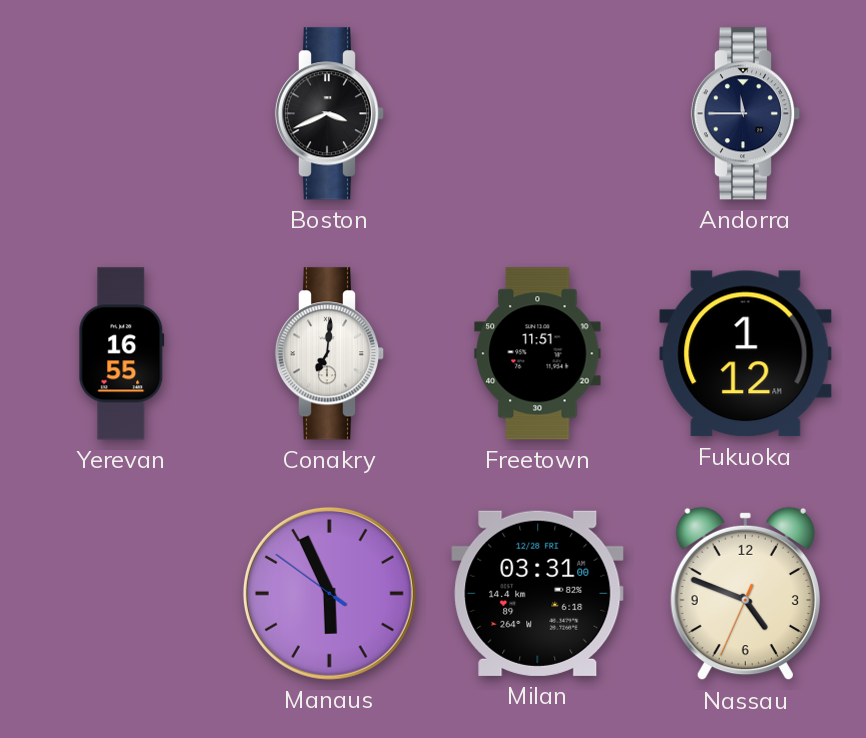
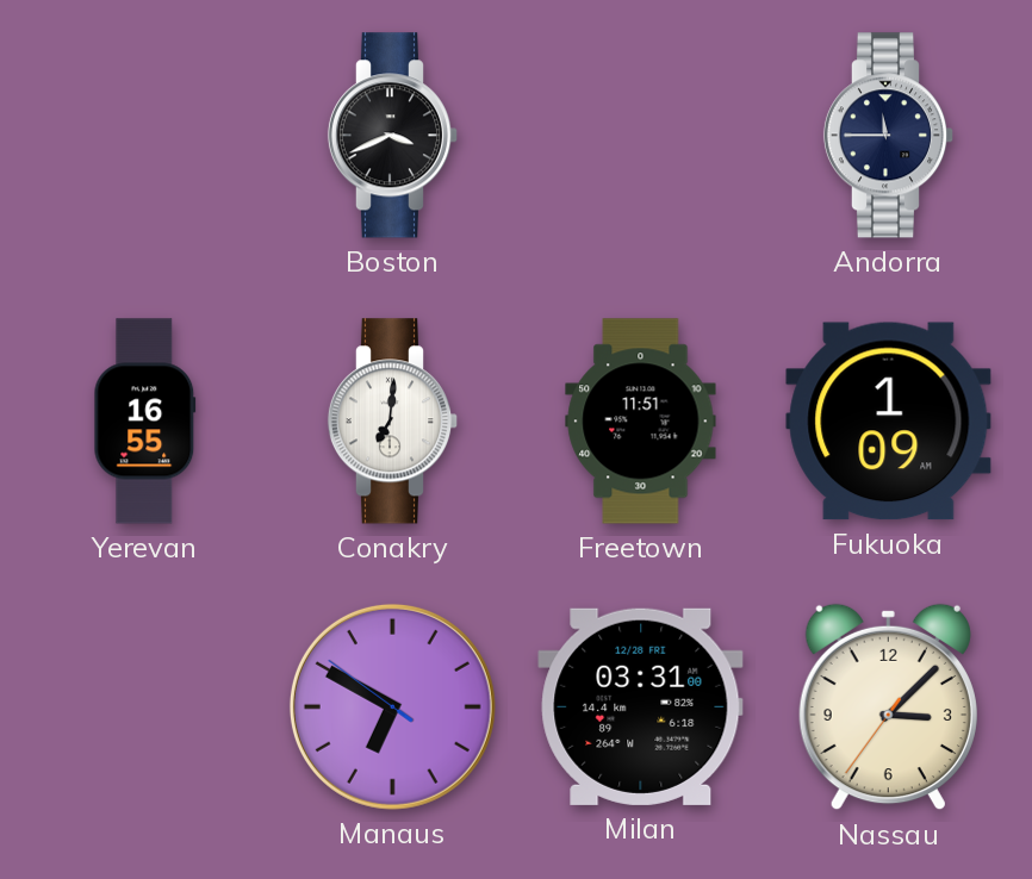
Fukuoka: 1:12 -> 1:09
Manaus: 5:55 -> 6:49
Nassau: 4:48 -> 3:07
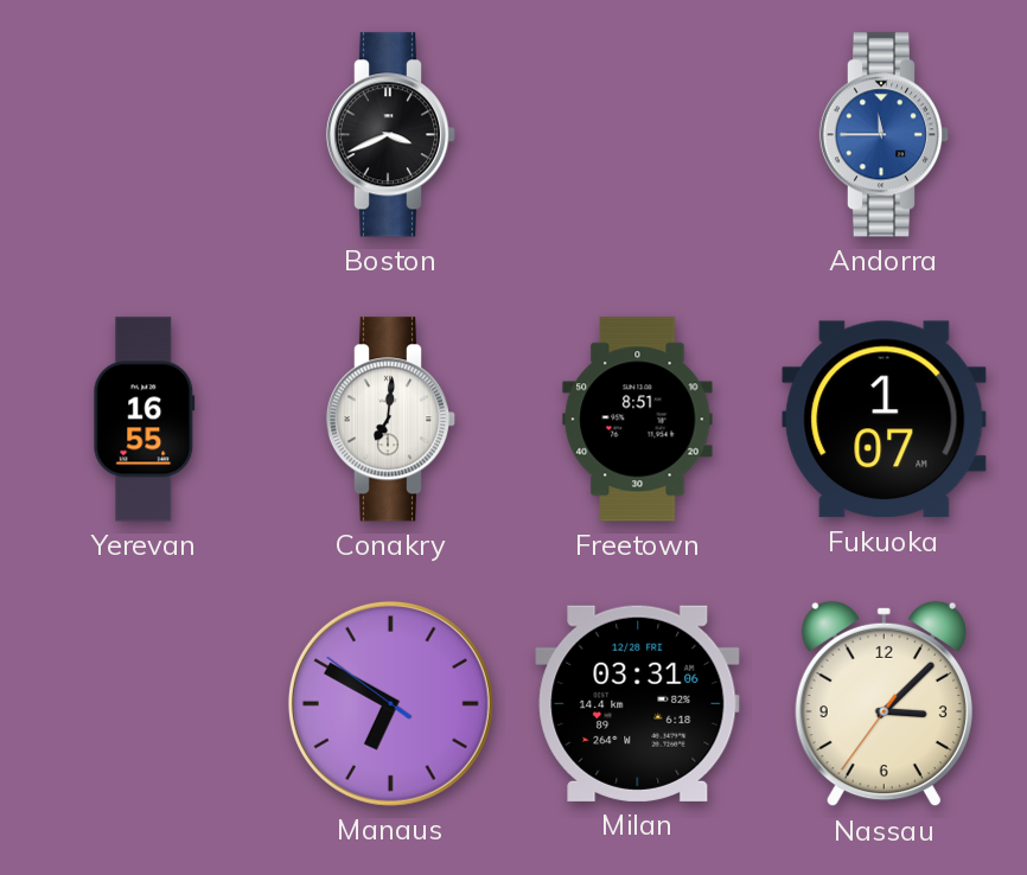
Andorra dial: navy -> blue
Freetown: 11:51 -> 8:51
Fukuoka: 1:09 -> 1:07
Milan: 03:31:00 -> 03:31:06
